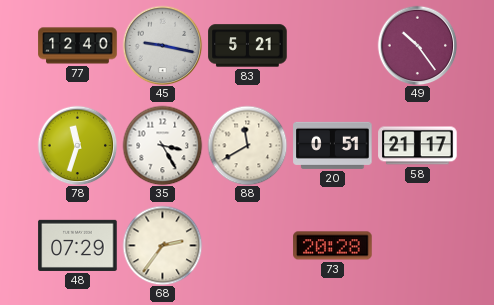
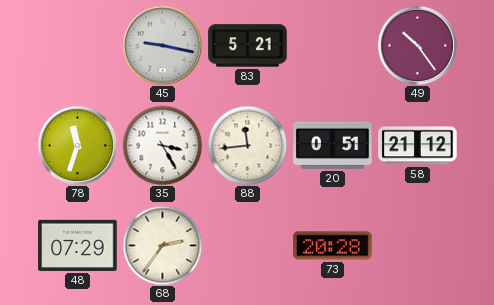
77: 12:40 -> none
88: 11:40 -> 11:44
58: 21:17 -> 21:12
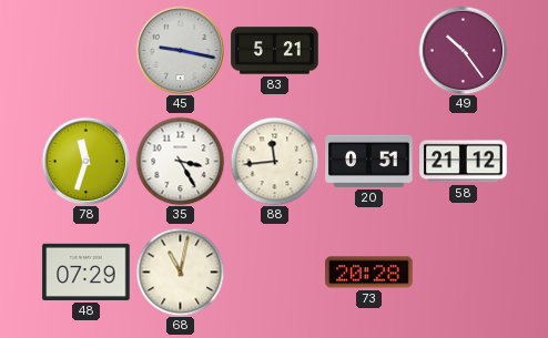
68: 2:36 -> 11:02
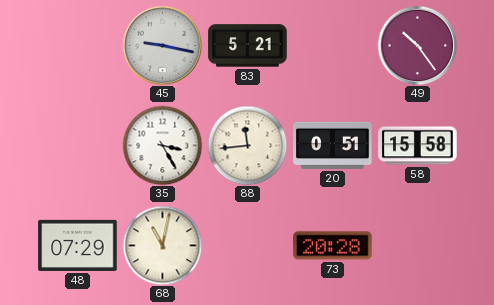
78: 11:33 -> none
58: 21:12 -> 15:58
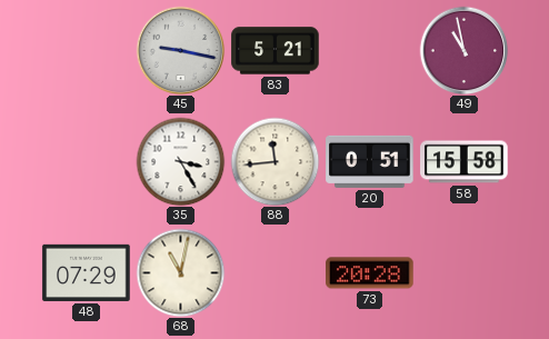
49: 10:24 -> 10:58
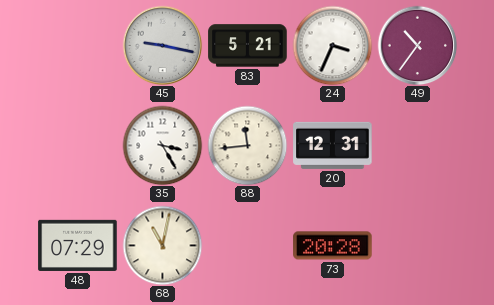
24: none -> 3:34
49: 10:58 -> 10:36
20: 0:51 -> 12:31
58: 15:58 -> none
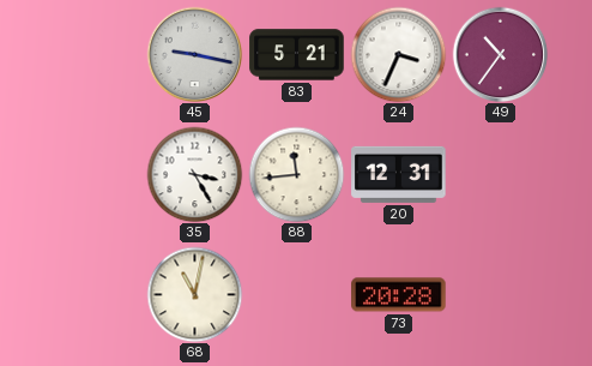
48: 07:29 -> none
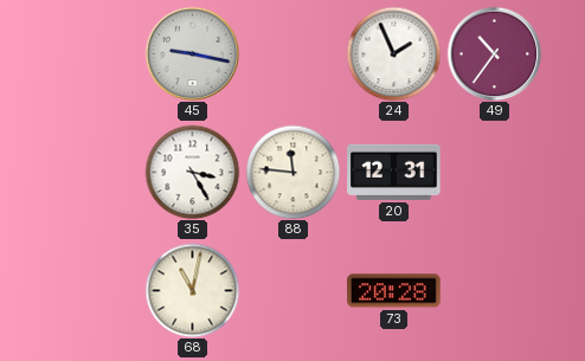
83: 5:21 -> none
24: 3:34 -> 1:56
88: 11:44 -> 11:46
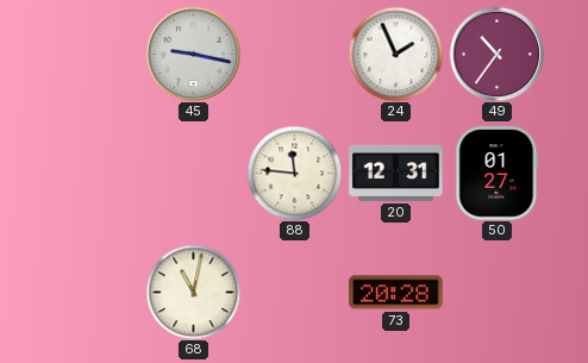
35: 3:25 -> none
50: none -> 01:27
